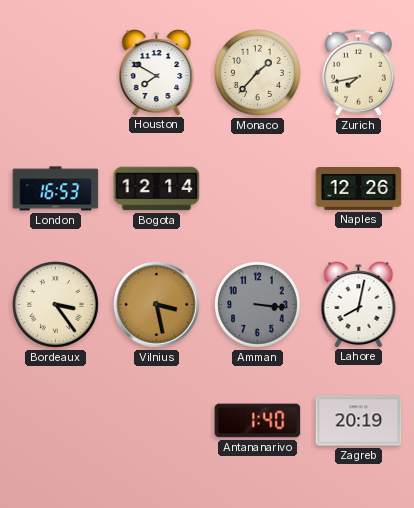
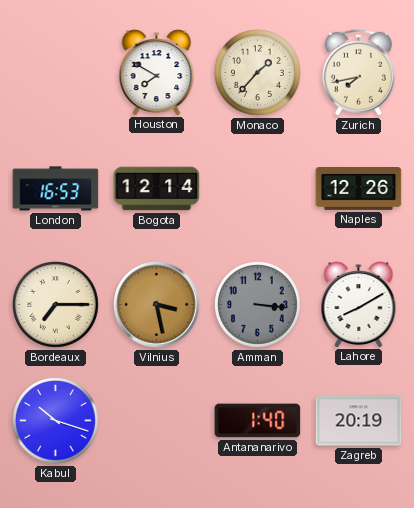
Bordeaux: 3:24 -> 7:15
Lahore: 8:02 -> 8:10
Kabul: none -> 10:18
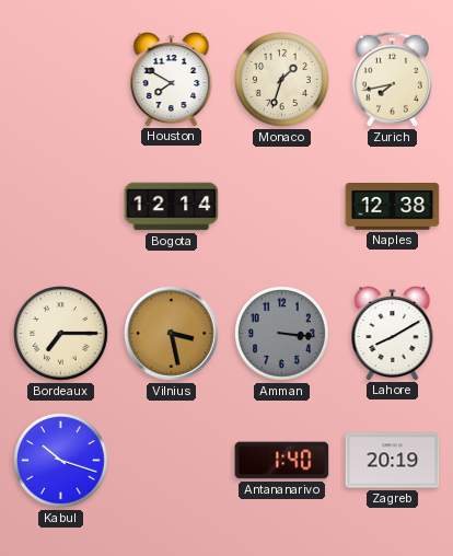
Monaco: 1:37 -> 1:33
London: 16:53 -> none
Naples: 12:26 -> 12:38
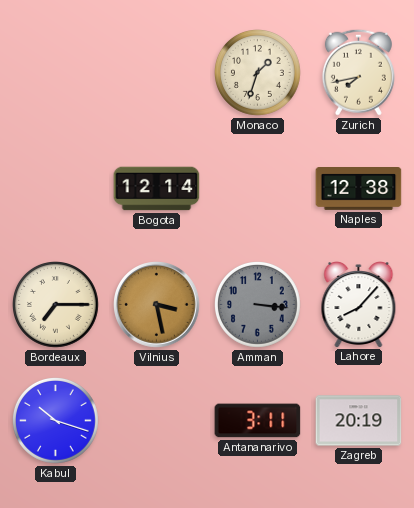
Houston: 7:50 -> none
Lahore: 8:10 -> 8:07
Antananarivo: 1:40 -> 3:11
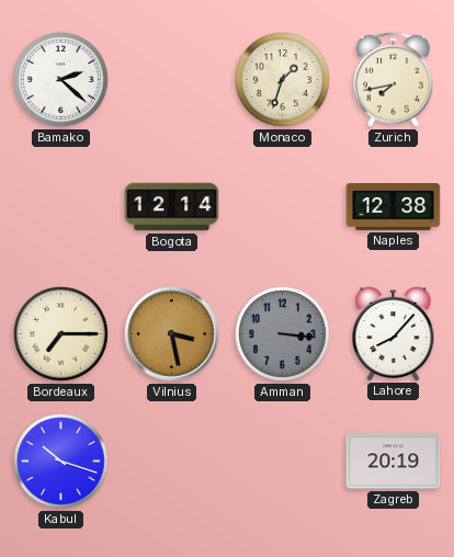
Bamako: none -> 2:22
Antananarivo: 3:11 -> none
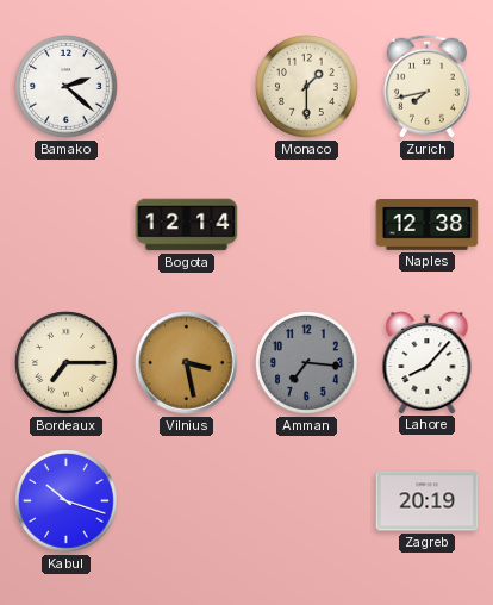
Monaco: 1:33 -> 1:30
Amman: 3:16 -> 7:16
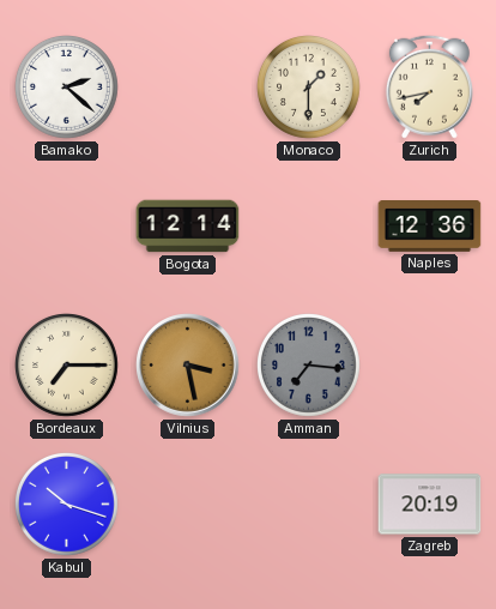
Naples: 12:38 -> 12:36
Lahore: 8:07 -> none
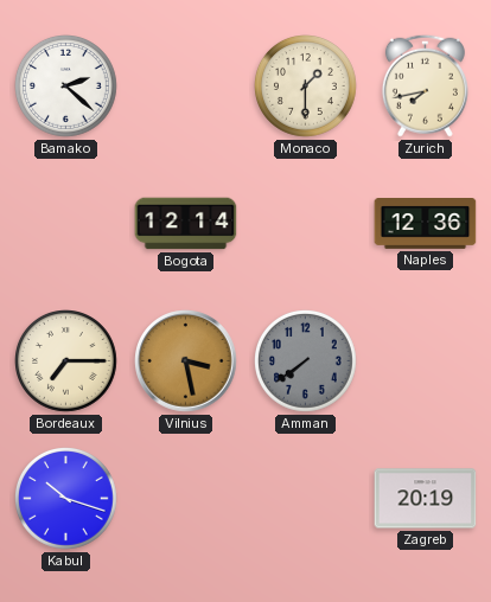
Amman: 7:16 -> 7:39
